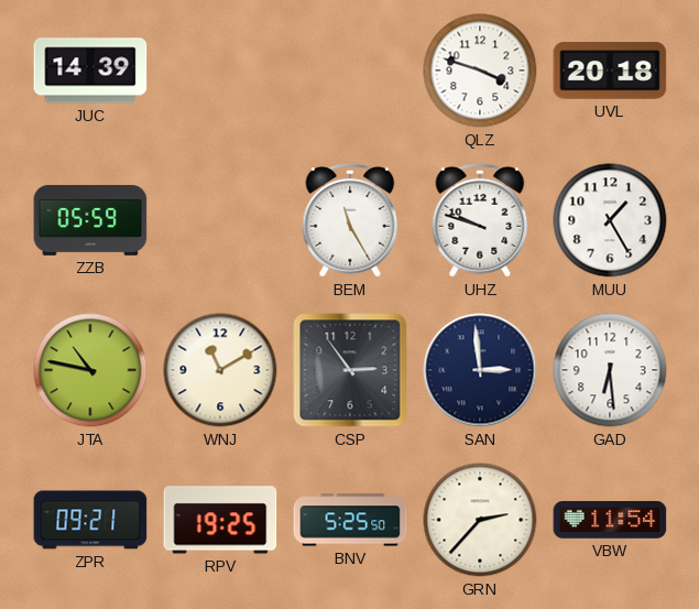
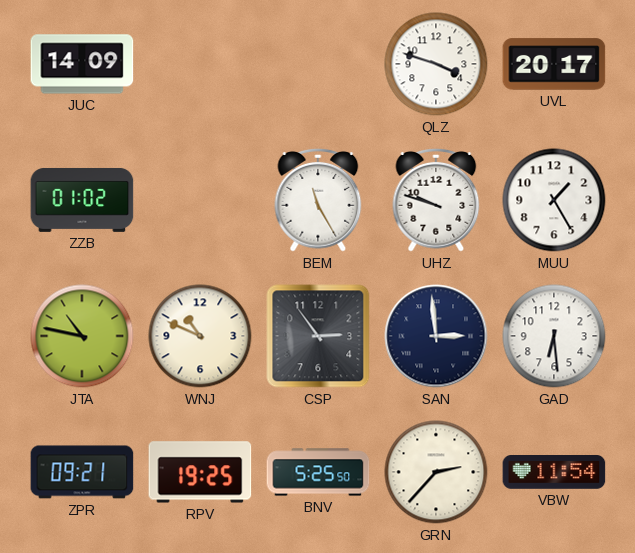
JUC: 14:39 -> 14:09
UVL: 20:18 -> 20:17
ZZB: 05:59 -> 01:02
WNJ: 11:10 -> 10:49
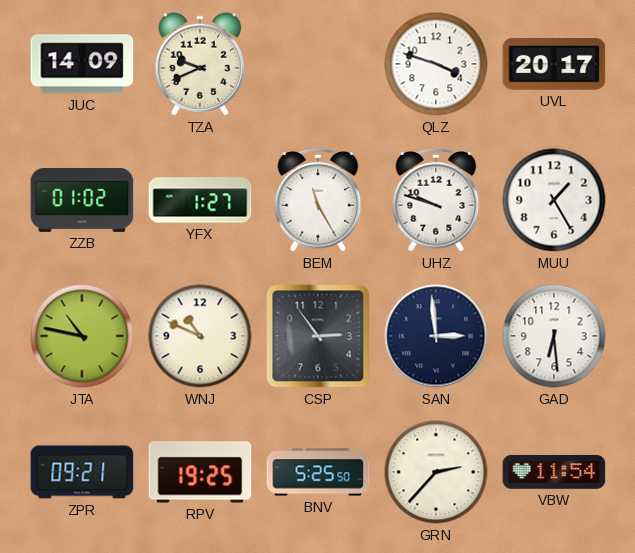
TZA: none -> 9:41
YFX: none -> 1:27
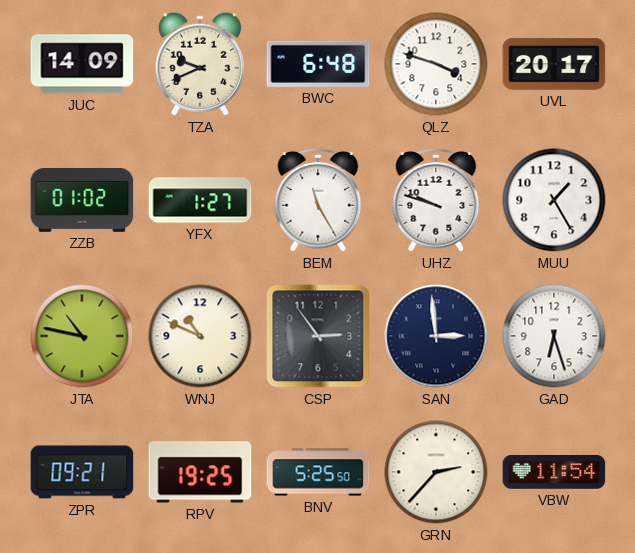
BWC: none -> 6:48
GAD: 6:29 -> 6:27
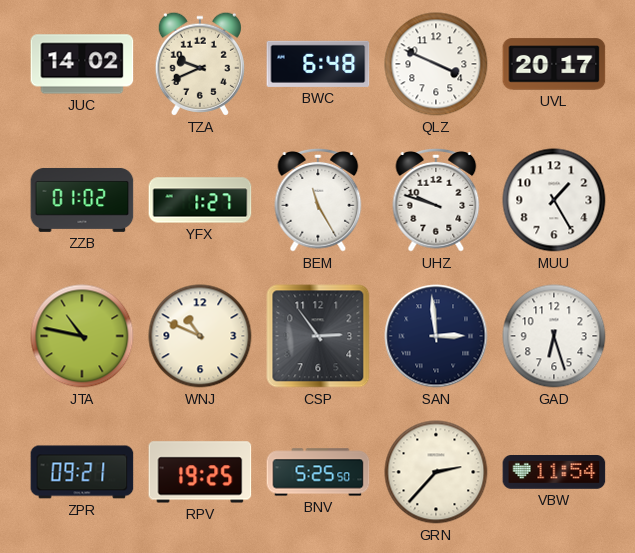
JUC: 14:09 -> 14:02
QLZ: 3:48 -> 3:49
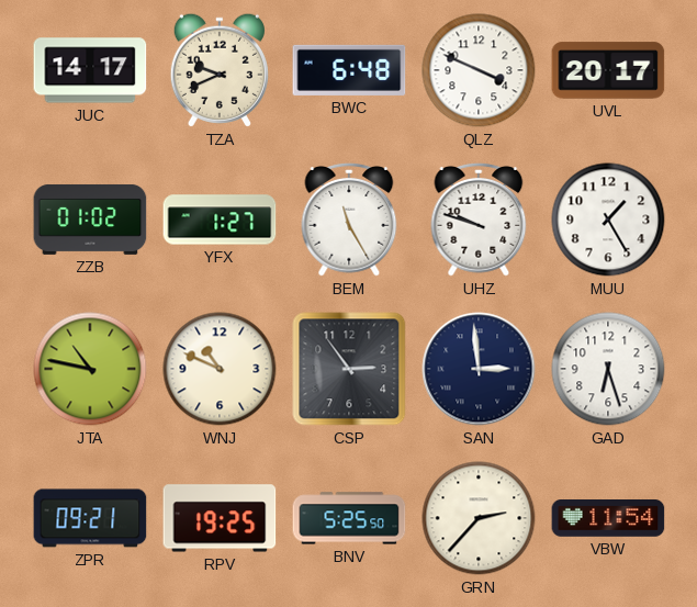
JUC: 14:02 -> 14:17
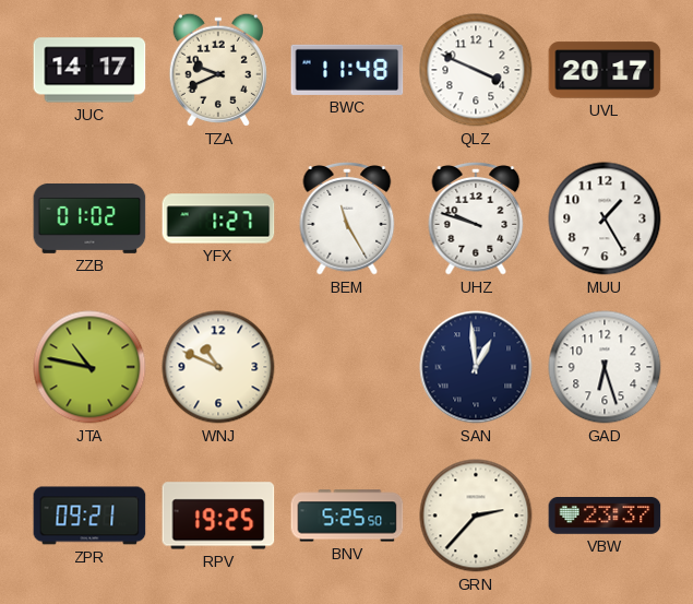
BWC: 6:48 -> 11:48
CSP: 2:54 -> none
SAN: 2:59 -> 12:59
VBW: 11:54 -> 23:37
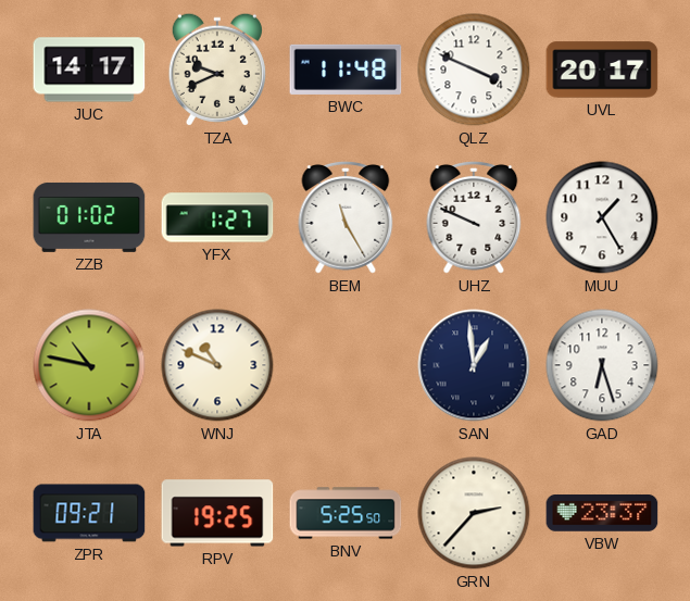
UHZ: 9:48 -> 9:49
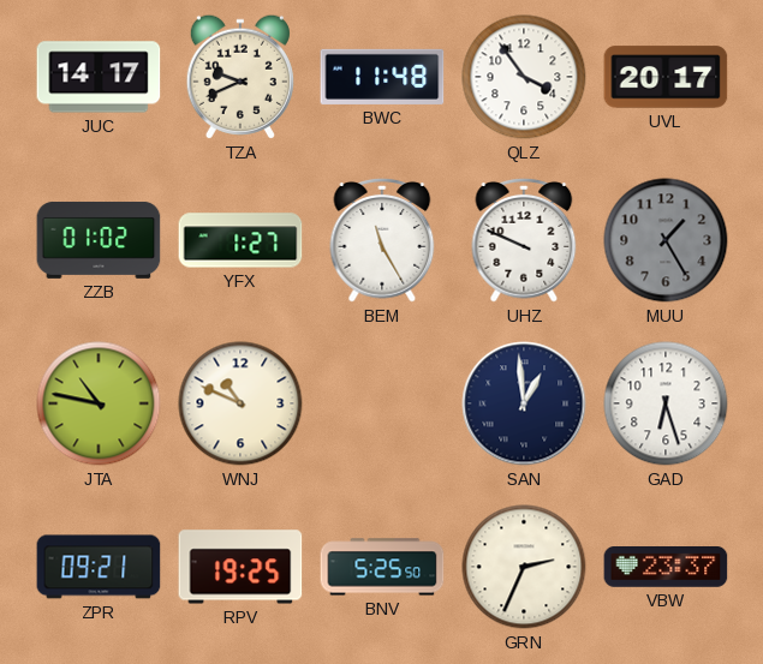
QLZ: 3:49 -> 3:54
MUU dial: white -> grey
GRN: 2:37 -> 2:34
